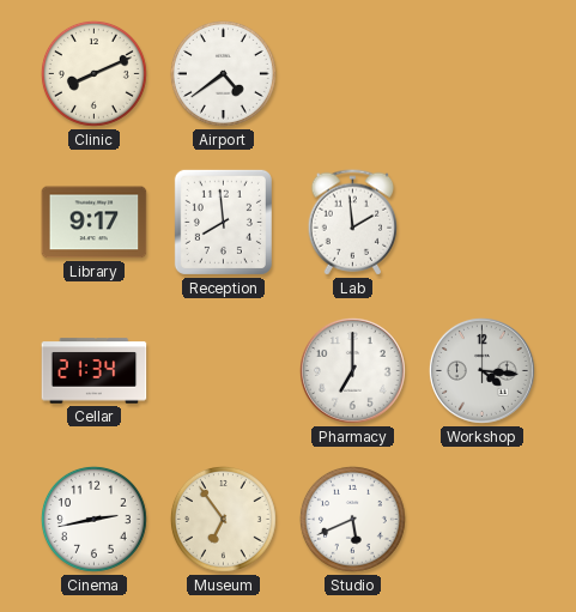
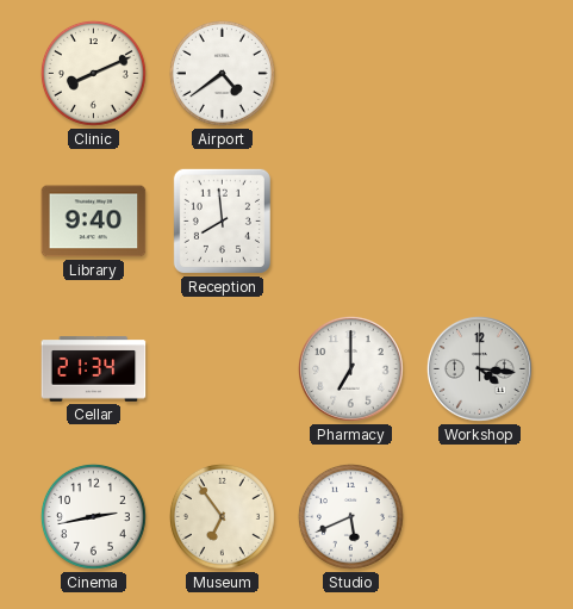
Library: 9:17 -> 9:40
Lab: 1:59 -> none
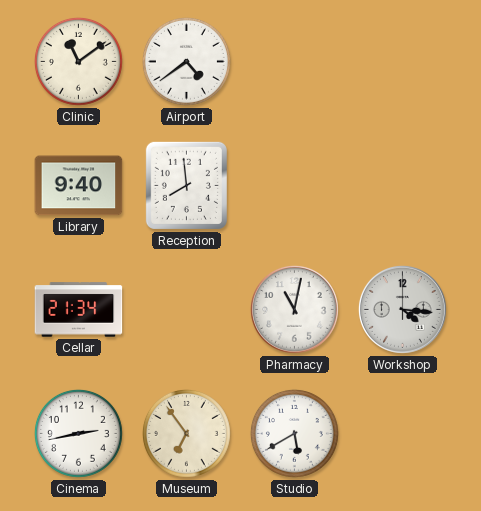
Clinic: 8:11 -> 11:09
Pharmacy: 7:00 -> 11:02
Studio: 5:41 -> 5:40
